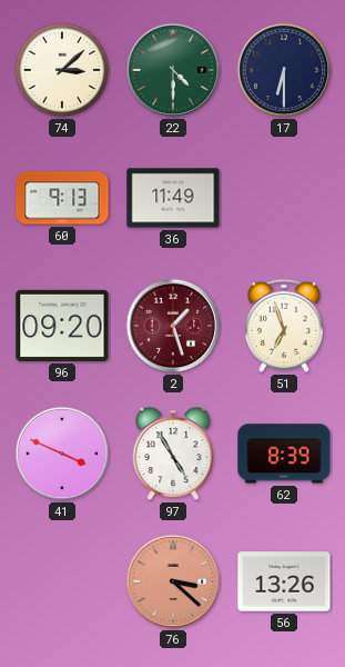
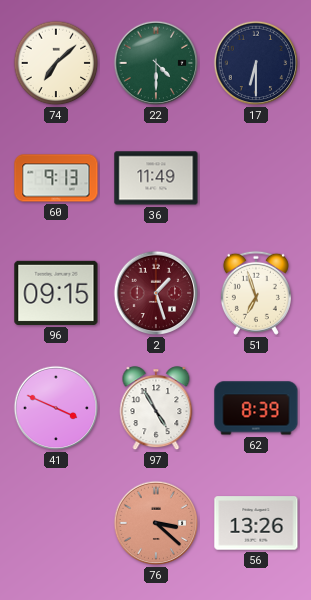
74: 3:08 -> 7:08
96: 09:20 -> 09:15
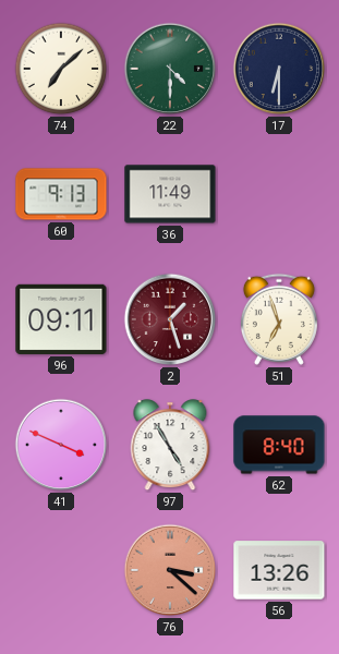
96: 09:15 -> 09:11
62: 8:39 -> 8:40
